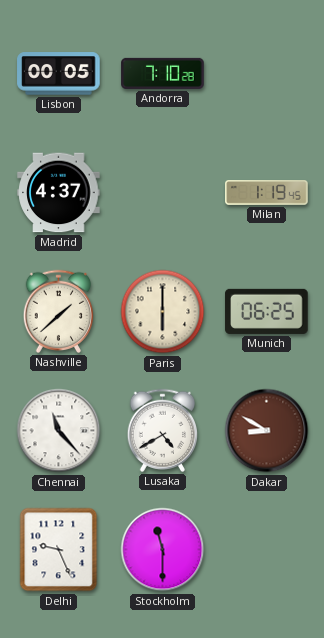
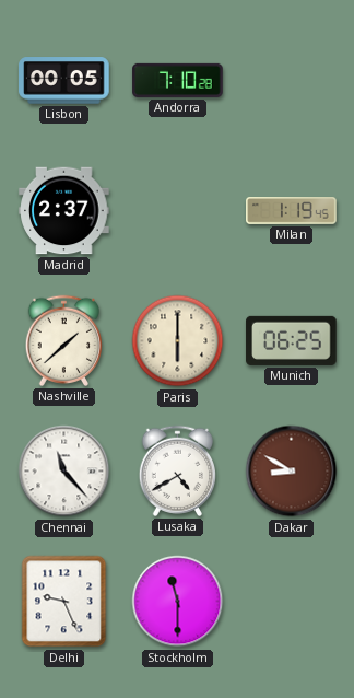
Madrid: 4:37 -> 2:37
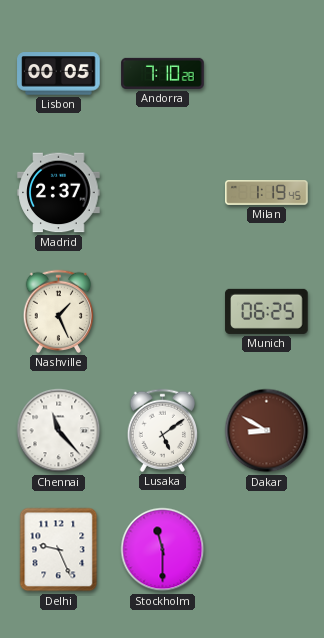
Nashville: 1:38 -> 1:26
Paris: 6:00 -> none
Lusaka: 4:40 -> 5:09
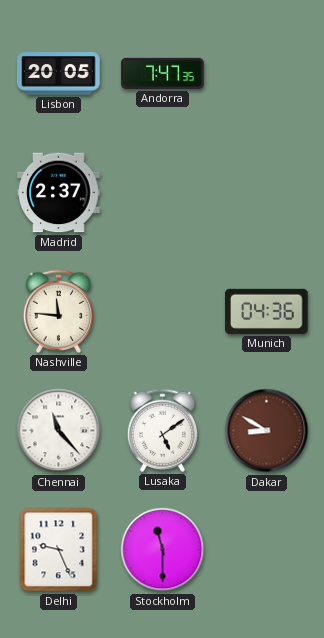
Lisbon: 00:05 -> 20:05
Andorra: 7:10 -> 7:47
Milan: 1:19 -> none
Nashville: 1:26 -> 11:46
Munich: 06:25 -> 04:36
